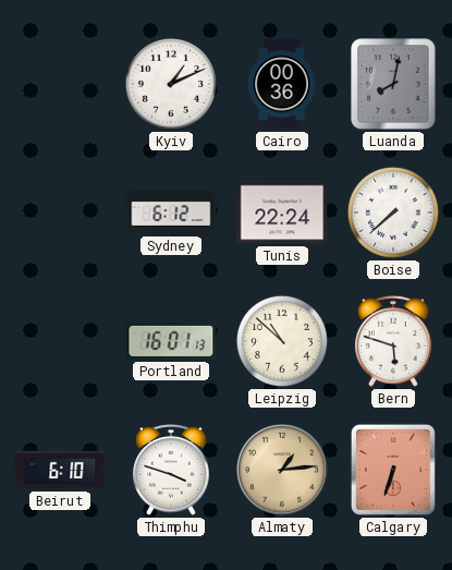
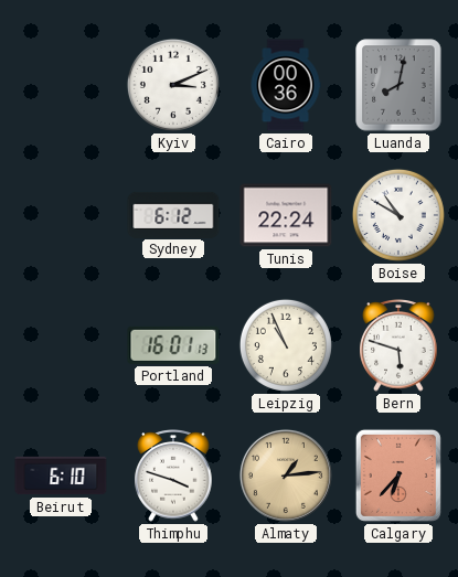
Kyiv: 1:11 -> 3:11
Boise: 7:38 -> 10:50
Leipzig: 10:52 -> 10:56
Calgary: 6:33 -> 6:37
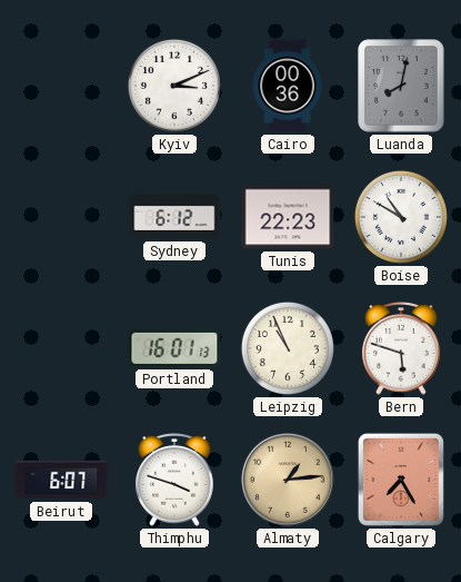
Tunis: 22:24 -> 22:23
Beirut: 6:10 -> 6:07
Calgary: 6:37 -> 7:25
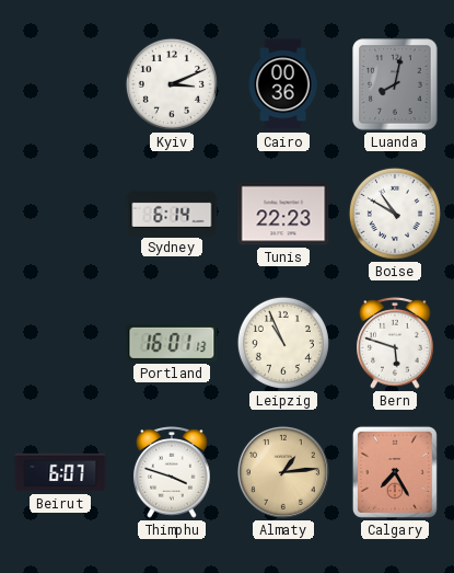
Sydney: 6:12 -> 6:14
